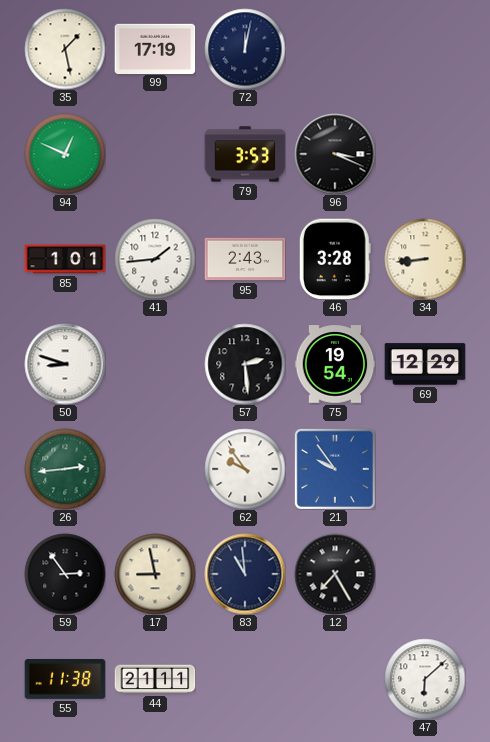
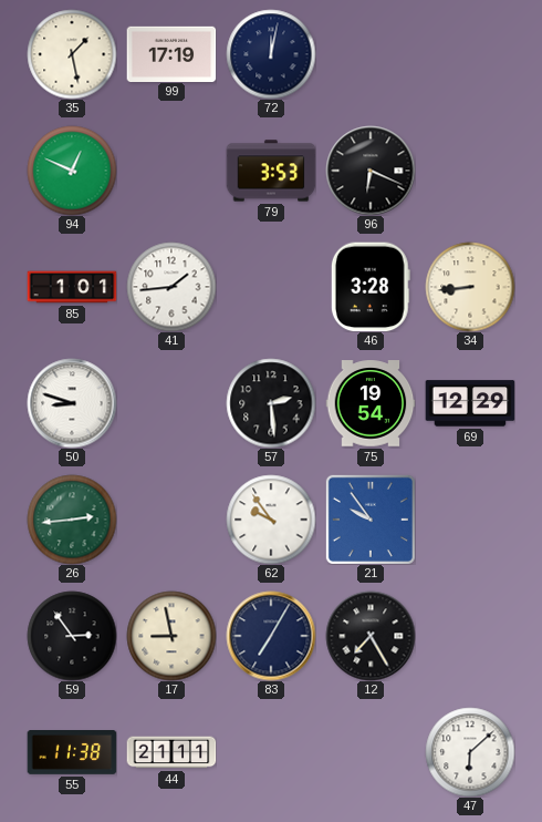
96: 3:19 -> 6:19
95: 2:43 -> none
83: 10:59 -> 7:05
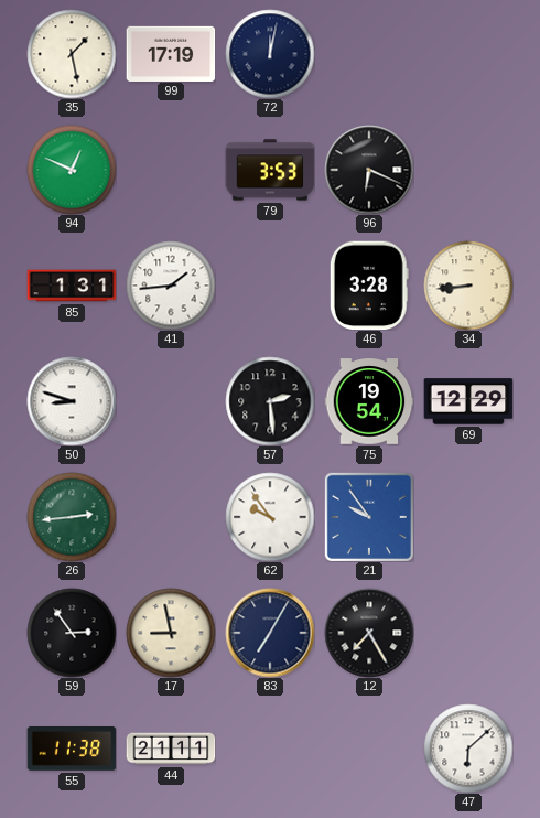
85: 1:01 -> 1:31
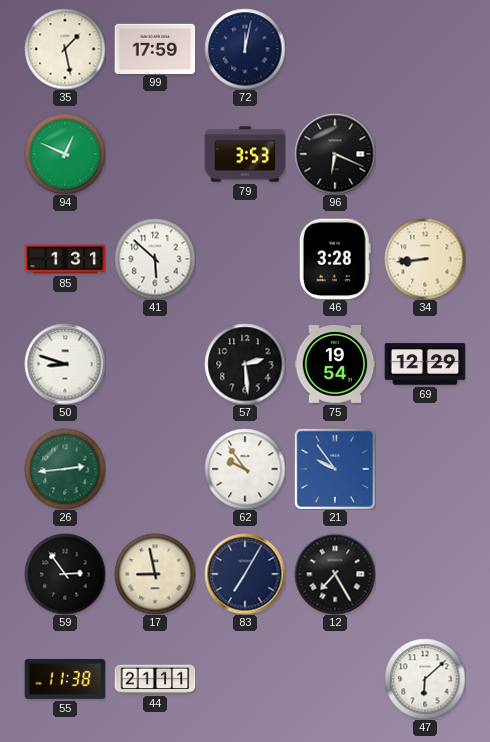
99: 17:19 -> 17:59
41: 1:44 -> 5:52
